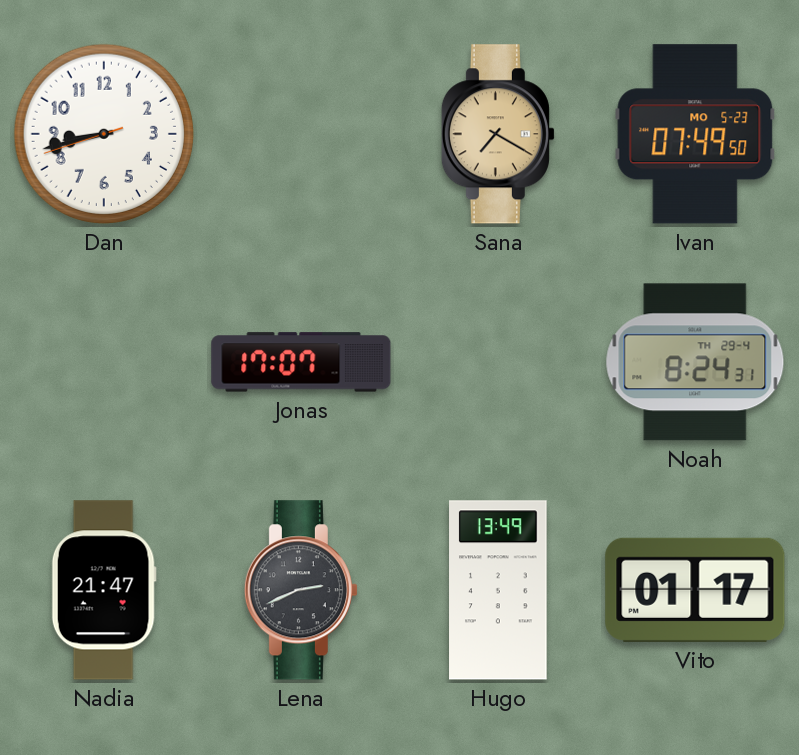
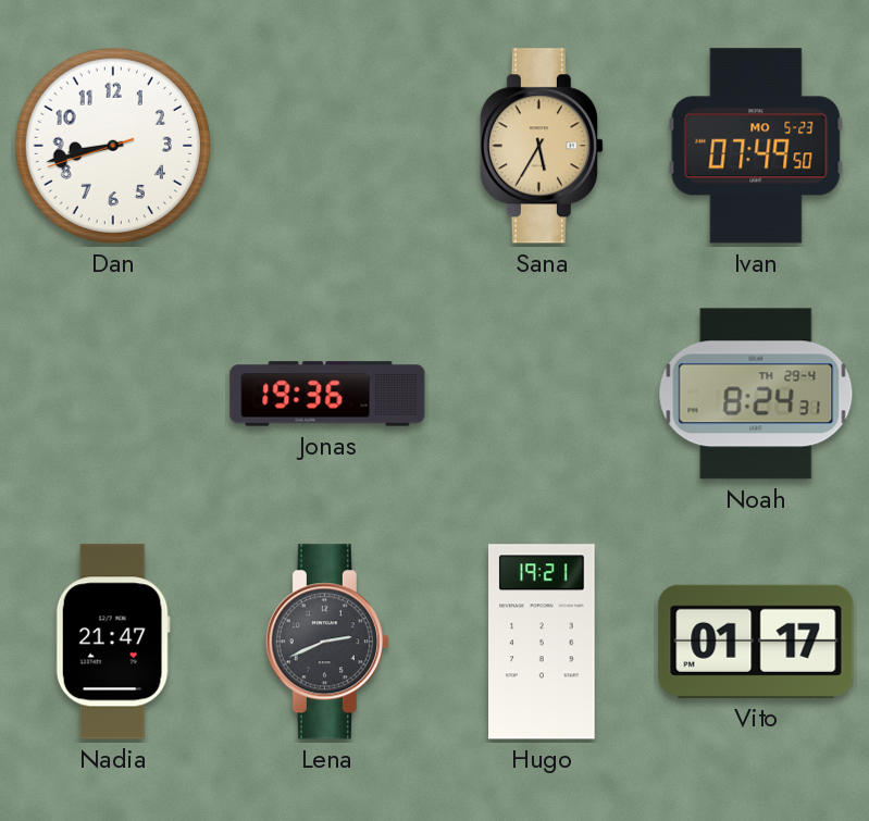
Sana: 7:20 -> 5:35
Jonas: 17:07 -> 19:36
Hugo: 13:49 -> 19:21
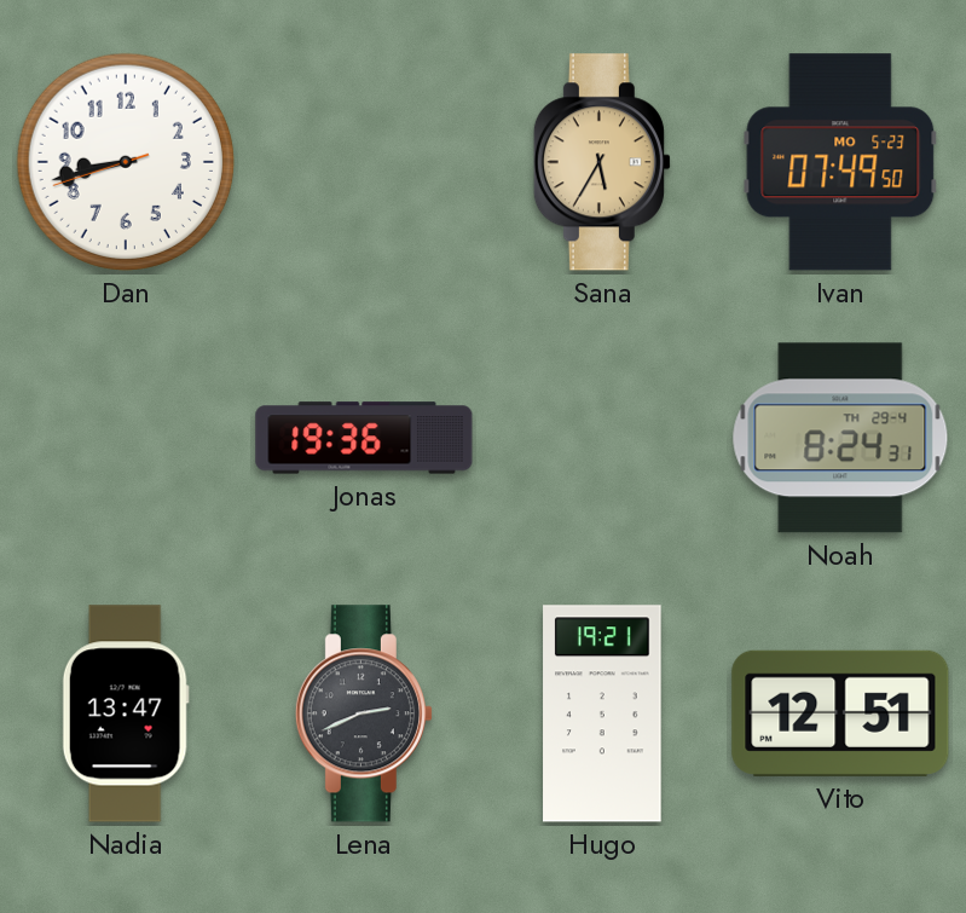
Nadia: 21:47 -> 13:47
Vito: 01:17 -> 12:51
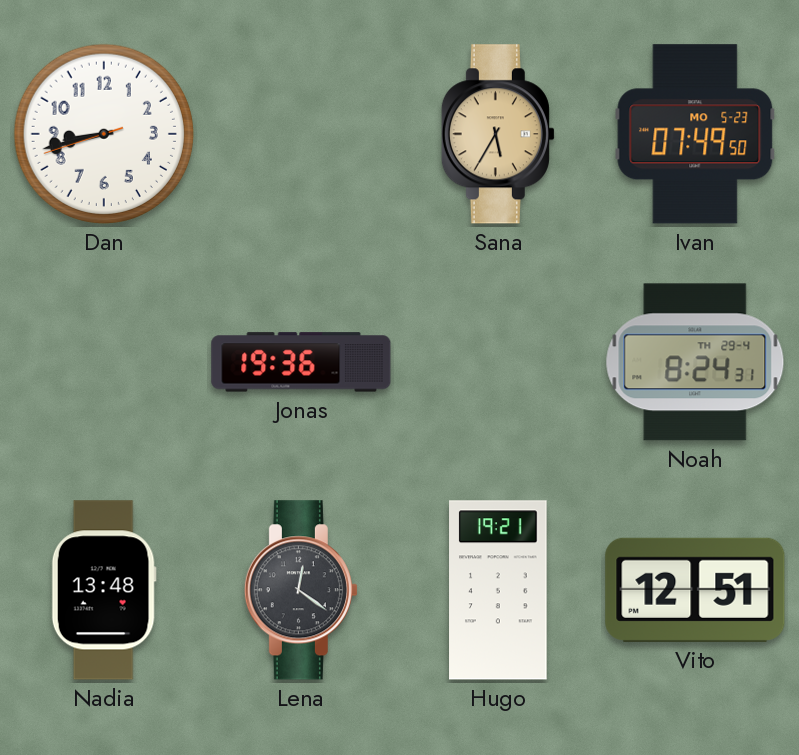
Nadia: 13:47 -> 13:48
Lena: 2:41 -> 12:21
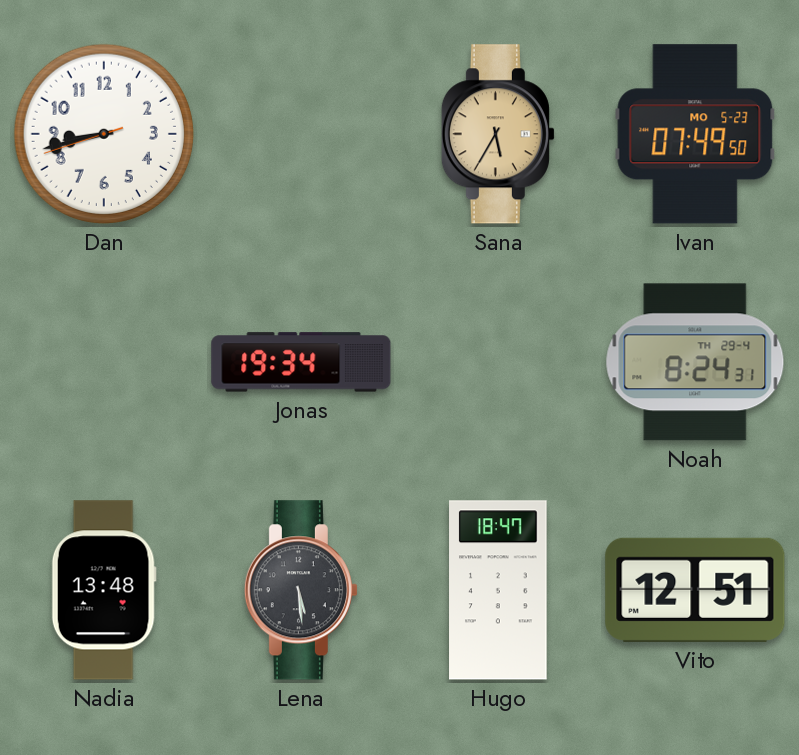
Jonas: 19:36 -> 19:34
Lena: 12:21 -> 5:29
Hugo: 19:21 -> 18:47
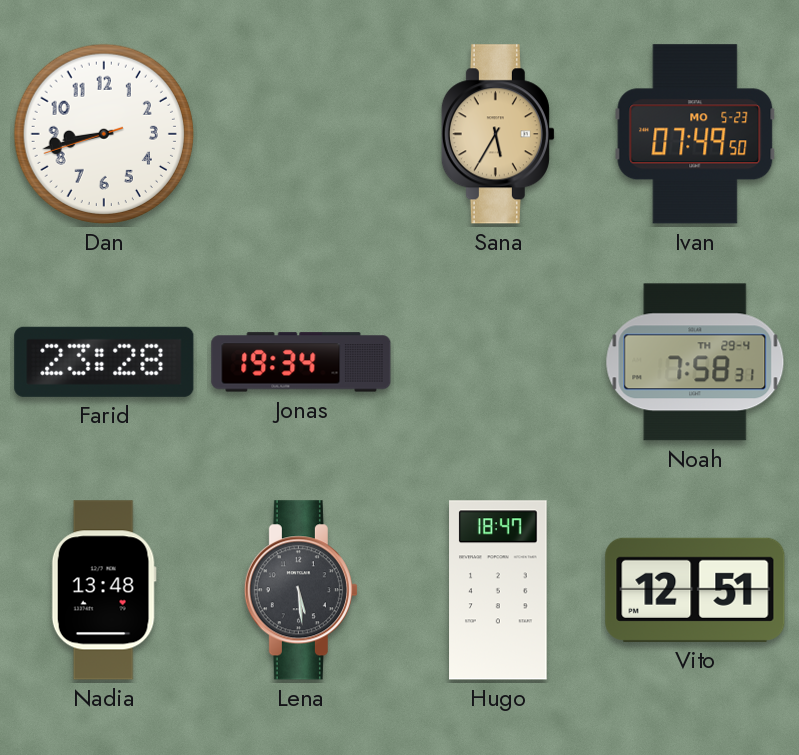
Farid: none -> 23:28
Noah: 8:24 -> 7:58
